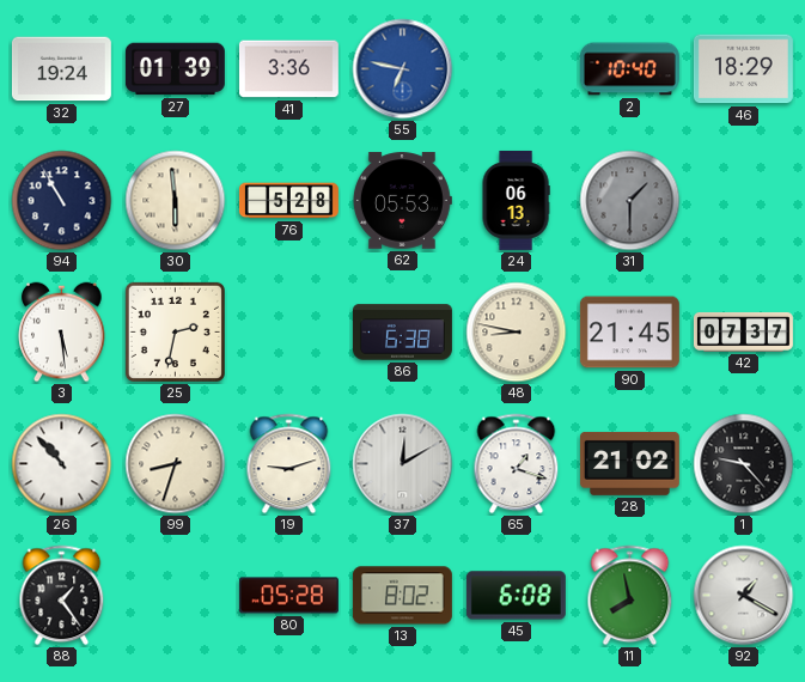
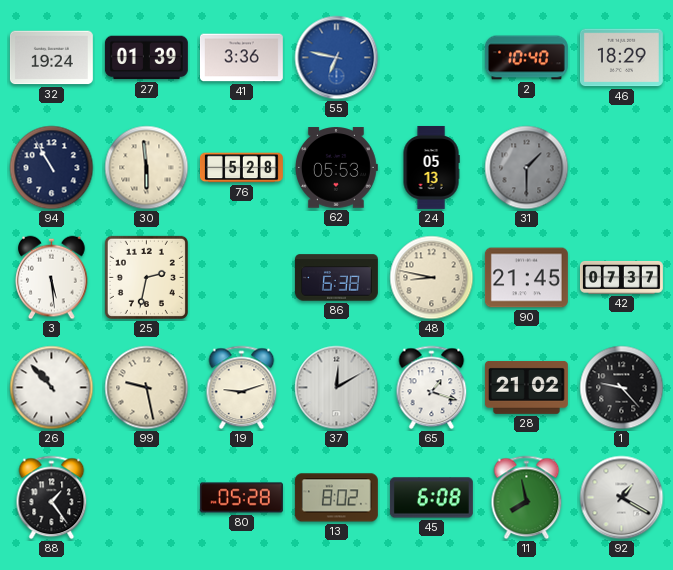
24: 06:13 -> 05:13
99: 8:33 -> 9:28
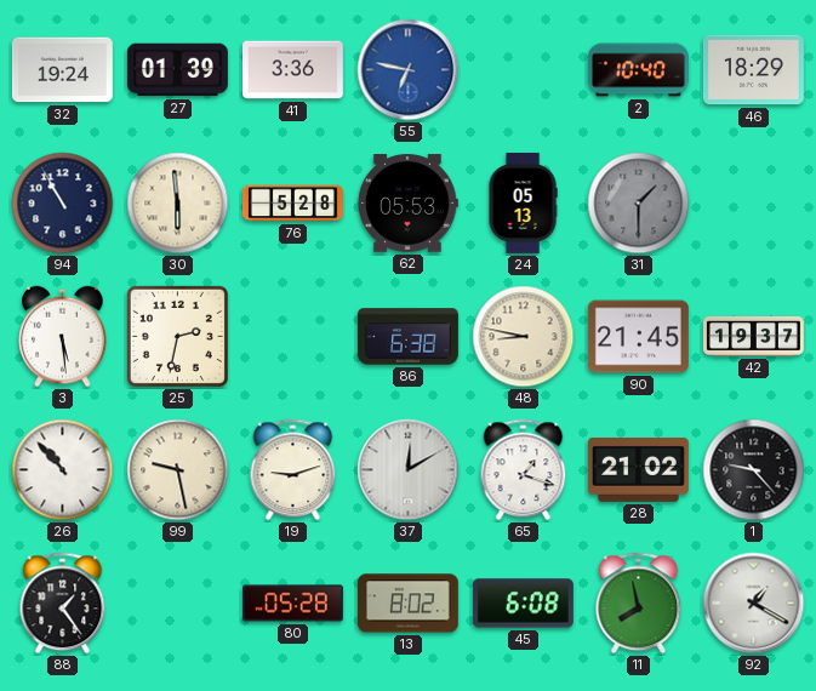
42: 07:37 -> 19:37
